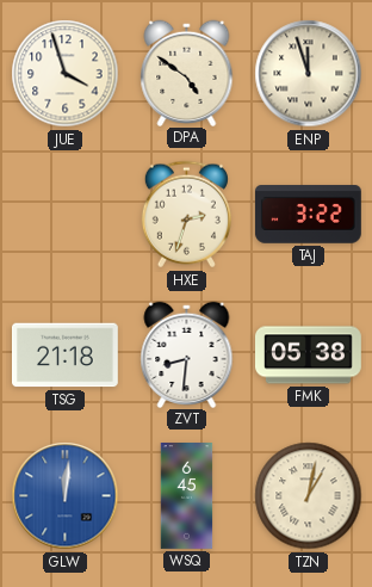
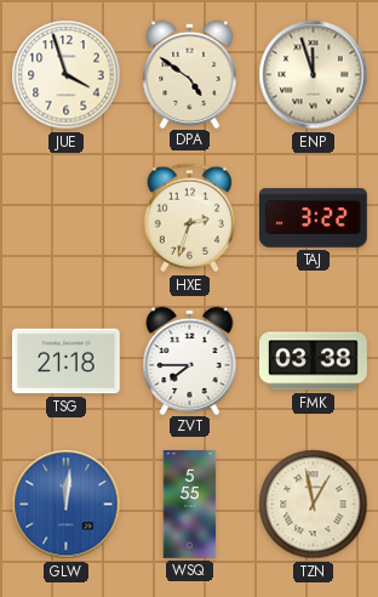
ZVT: 8:31 -> 7:45
FMK: 05:38 -> 03:38
WSQ: 6:45 -> 5:55
TZN: 1:02 -> 12:58
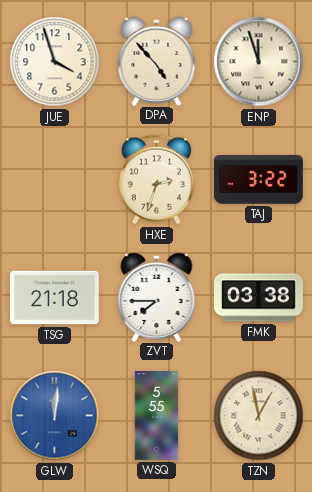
DPA: 4:51 -> 4:53
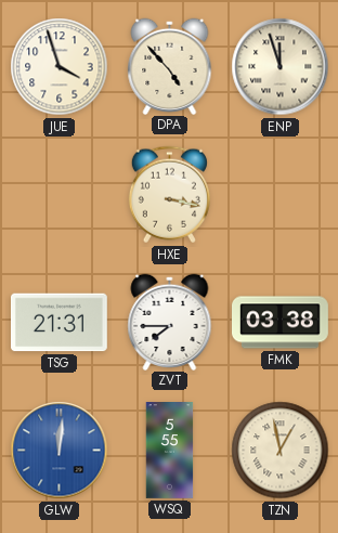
HXE: 2:33 -> 3:17
TAJ: 3:22 -> none
TSG: 21:18 -> 21:31
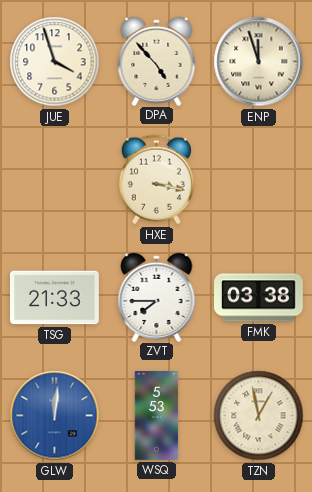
TSG: 21:31 -> 21:33
WSQ: 5:55 -> 5:53
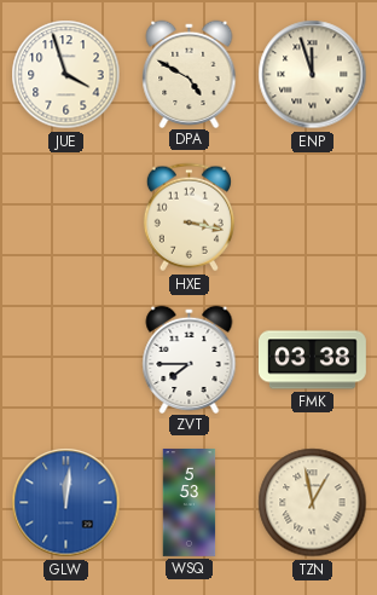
DPA: 4:53 -> 4:50
TSG: 21:33 -> none
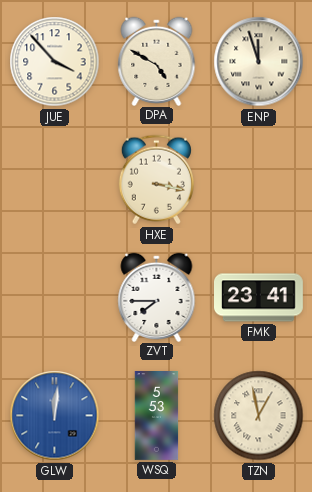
JUE: 3:57 -> 3:53
FMK: 03:38 -> 23:41
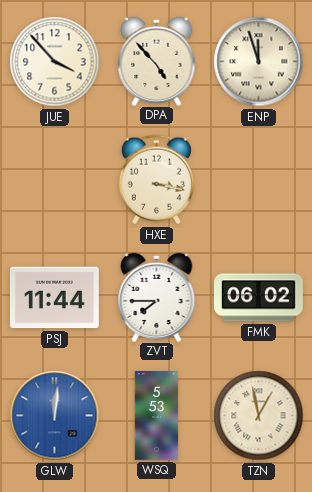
DPA: 4:50 -> 4:53
PSJ: none -> 11:44
FMK: 23:41 -> 06:02
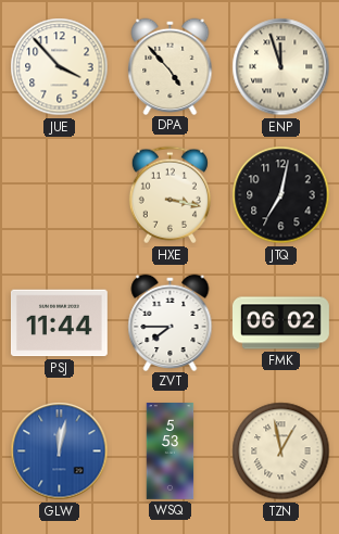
JTQ: none -> 7:02
GLW: 12:01 -> 12:02
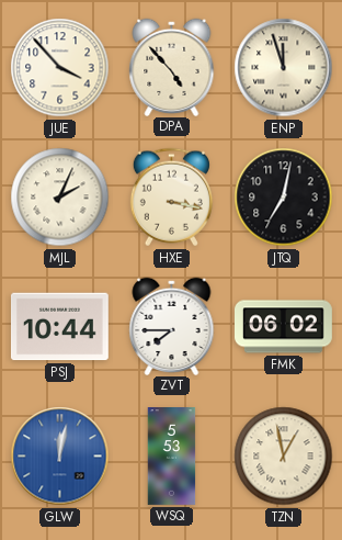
MJL: none -> 2:04
PSJ: 11:44 -> 10:44
